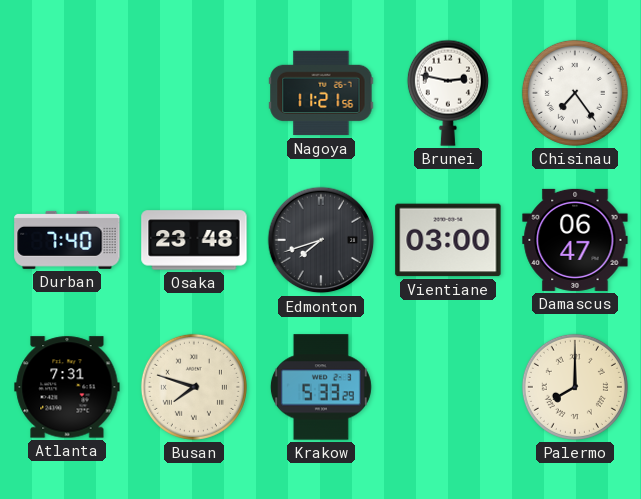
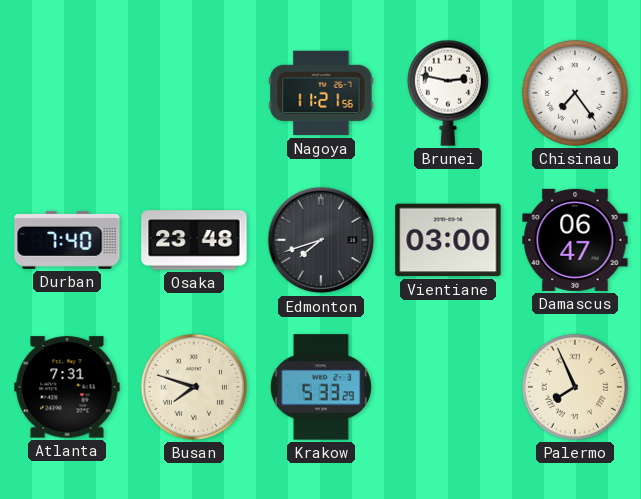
Palermo: 8:00 -> 7:56
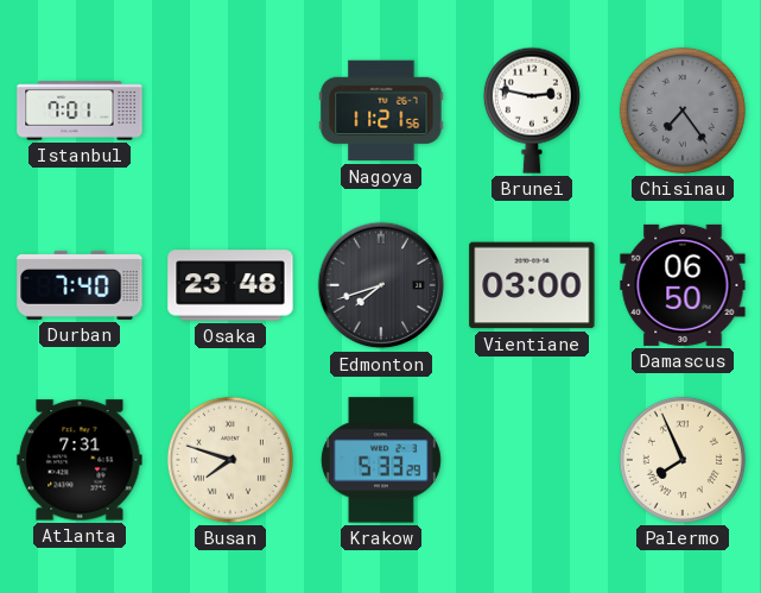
Istanbul: none -> 7:01
Chisinau dial: white -> grey
Damascus: 06:47 -> 06:50
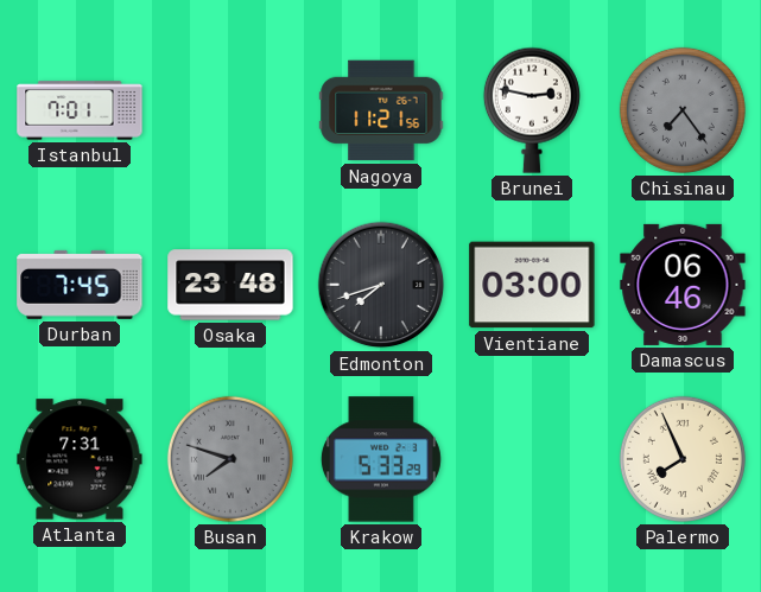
Durban: 7:40 -> 7:45
Damascus: 06:50 -> 06:46
Busan dial: cream -> grey
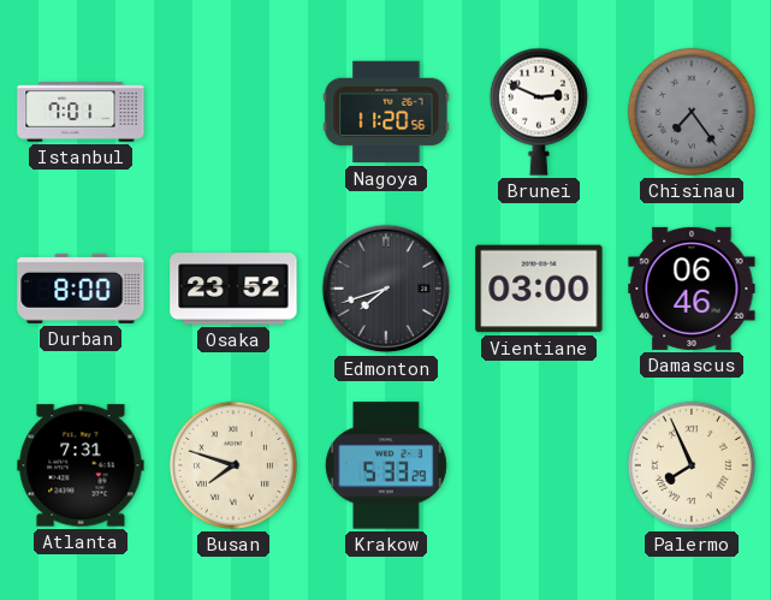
Nagoya: 11:21 -> 11:20
Brunei: 2:47 -> 2:49
Durban: 7:45 -> 8:00
Osaka: 23:48 -> 23:52
Busan dial: grey -> cream
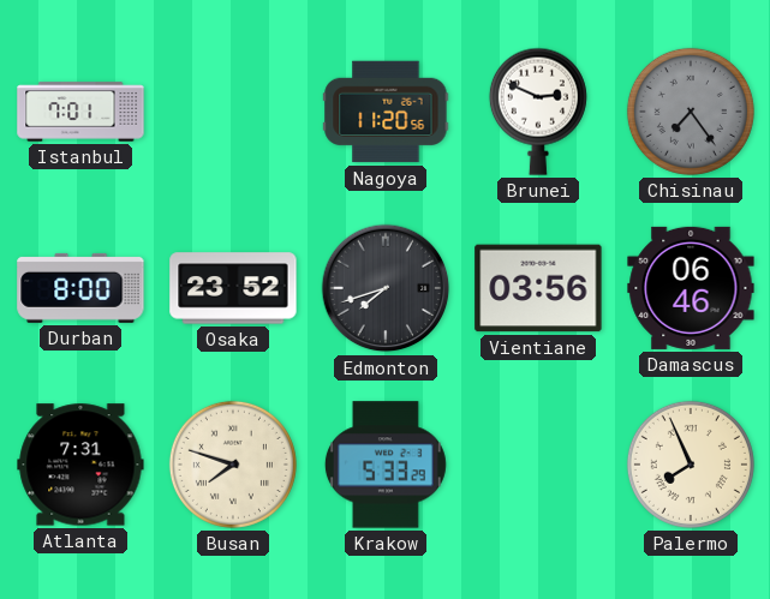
Vientiane: 03:00 -> 03:56
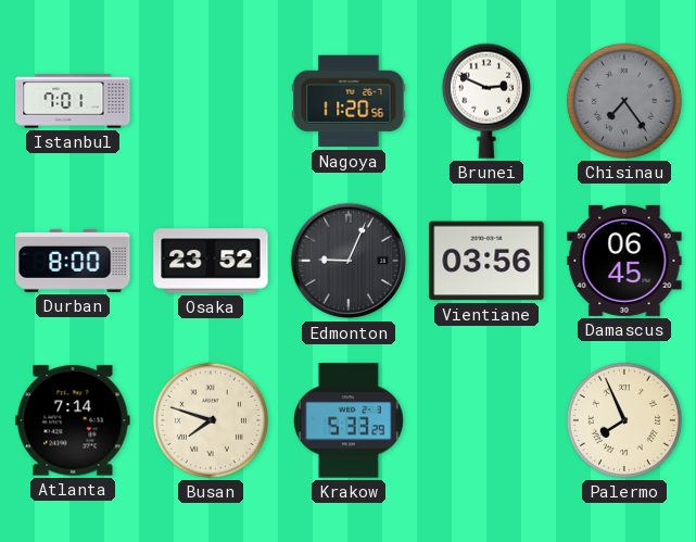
Edmonton: 7:42 -> 9:04
Damascus: 06:46 -> 06:45
Atlanta: 7:31 -> 7:14
